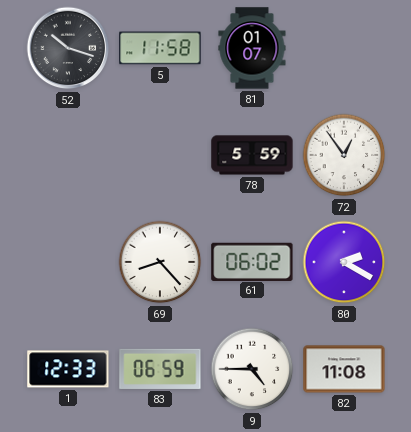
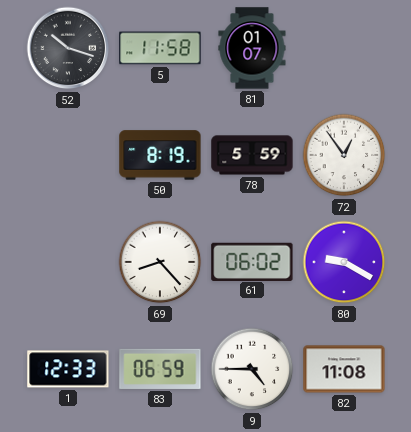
50: none -> 8:19
80: 2:20 -> 9:20
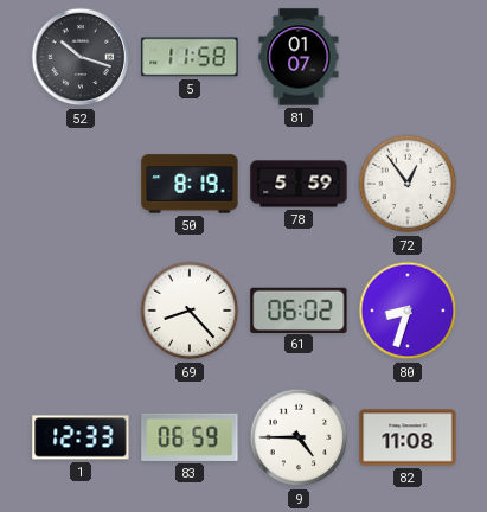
80: 9:20 -> 8:33
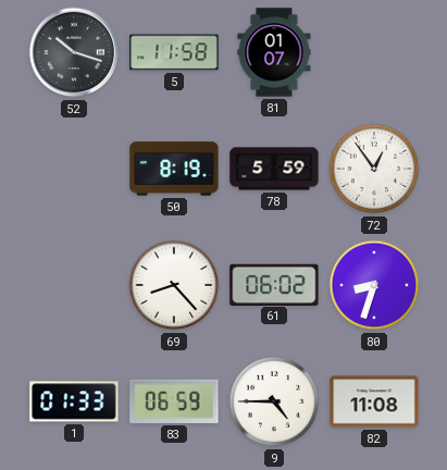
1: 12:33 -> 01:33
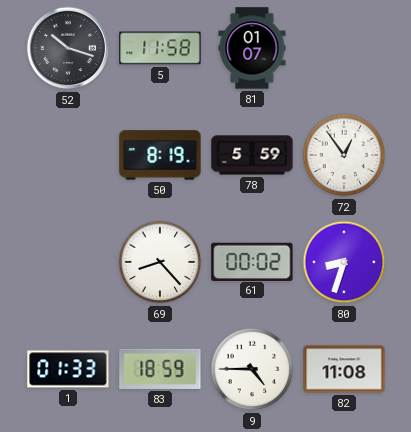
61: 06:02 -> 00:02
83: 06:59 -> 18:59
